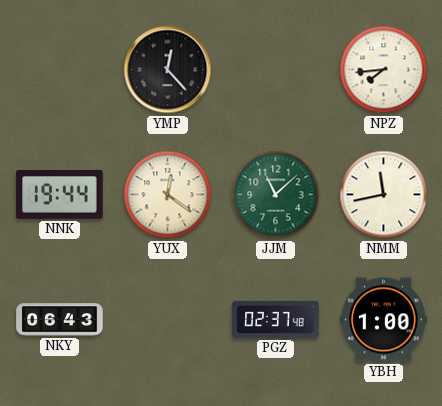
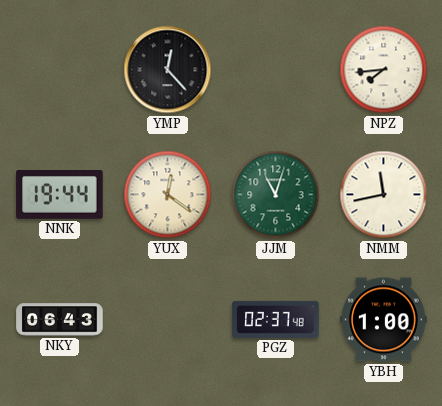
JJM: 11:08 -> 11:03
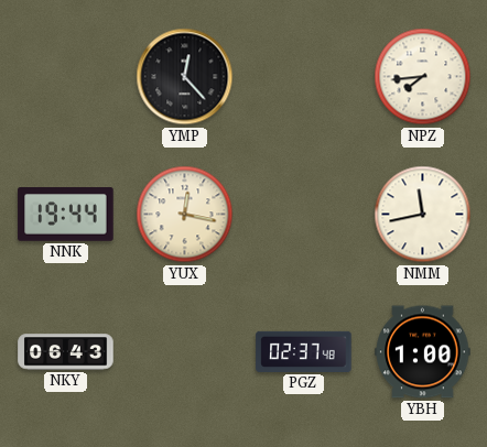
YUX: 12:21 -> 12:17
JJM: 11:03 -> none
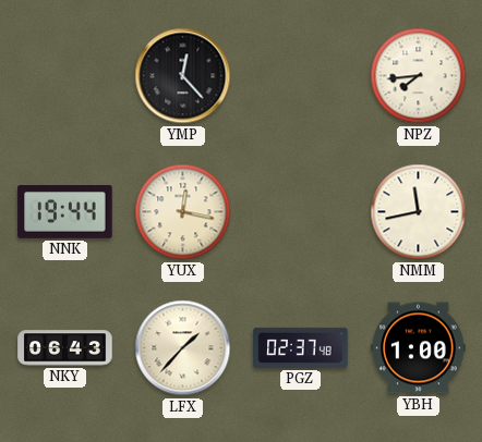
LFX: none -> 1:37
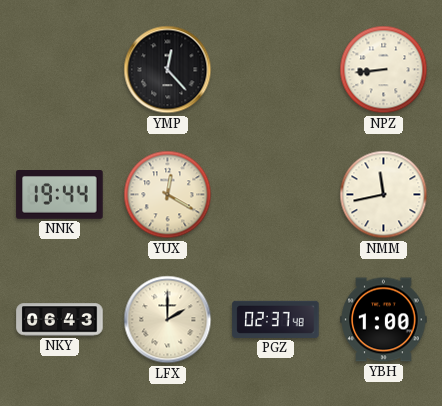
NPZ: 7:44 -> 8:44
YUX: 12:17 -> 12:20
LFX: 1:37 -> 2:00
